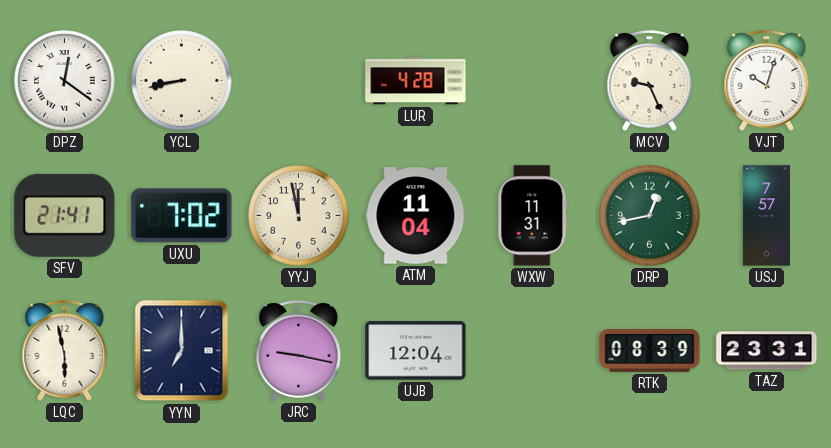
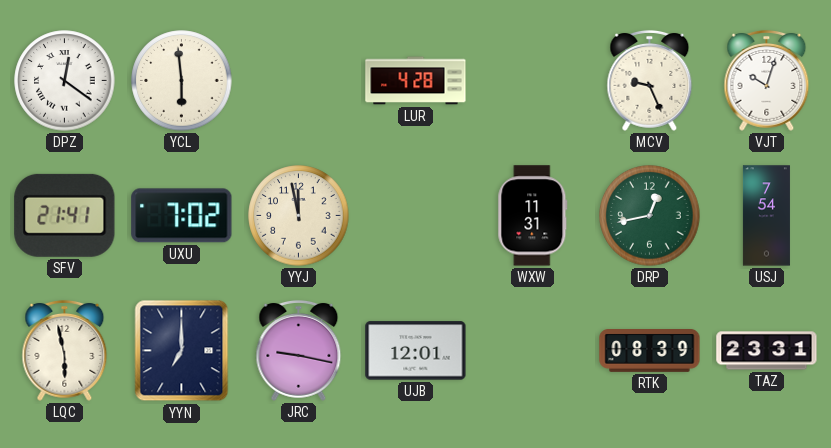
YCL: 8:43 -> 5:59
ATM: 11:04 -> none
USJ: 7:57 -> 7:54
UJB: 12:04 -> 12:01
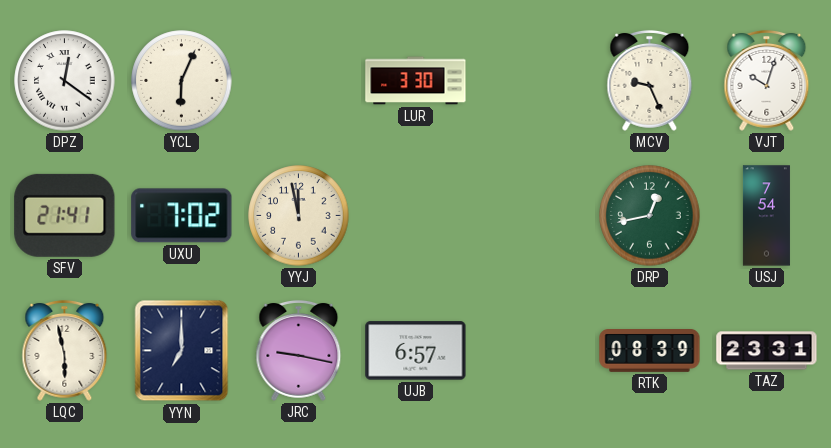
YCL: 5:59 -> 6:04
LUR: 4:28 -> 3:30
WXW: 11:31 -> none
UJB: 12:01 -> 6:57
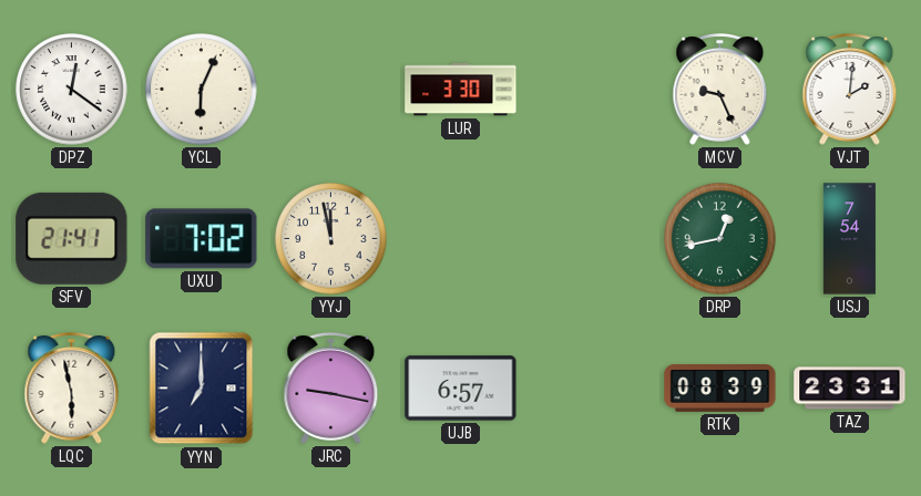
VJT: 10:03 -> 2:01
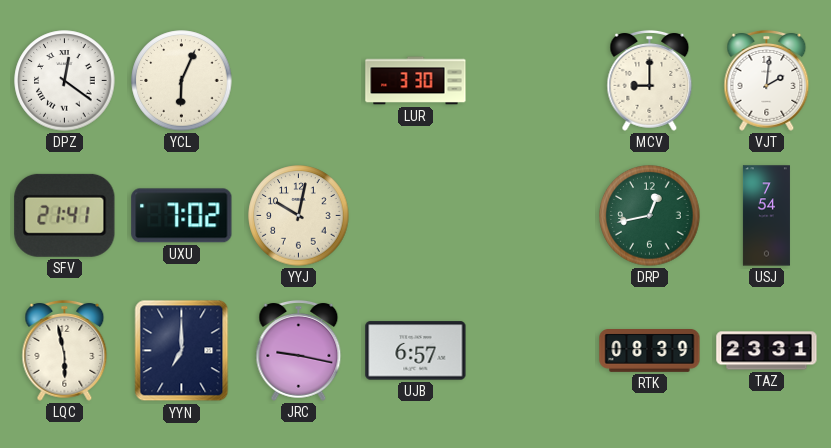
MCV: 9:26 -> 9:00
YYJ: 11:58 -> 10:02
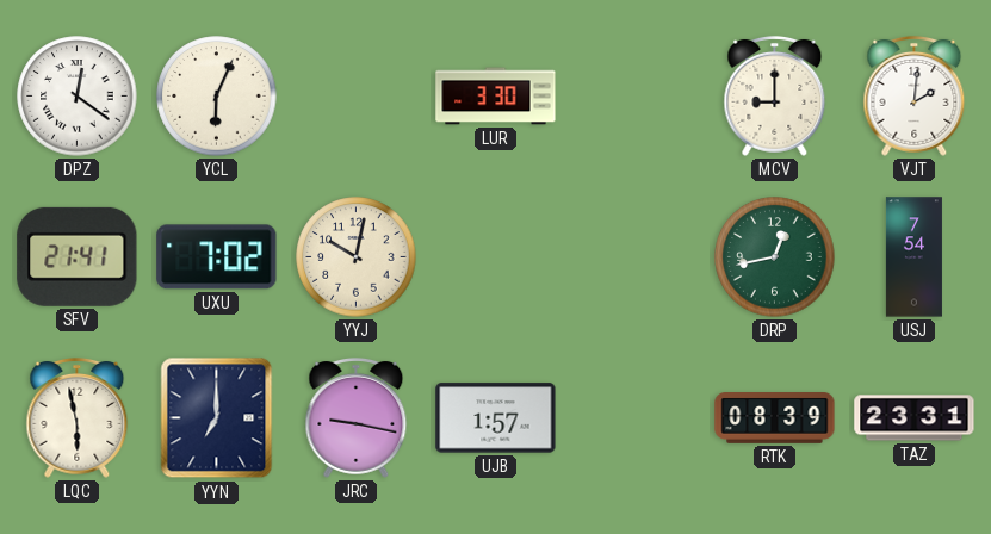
UJB: 6:57 -> 1:57
